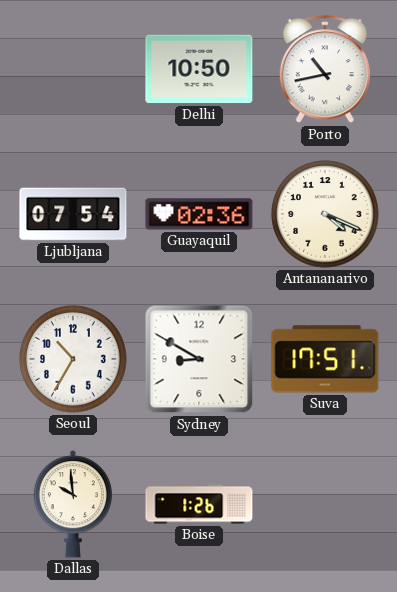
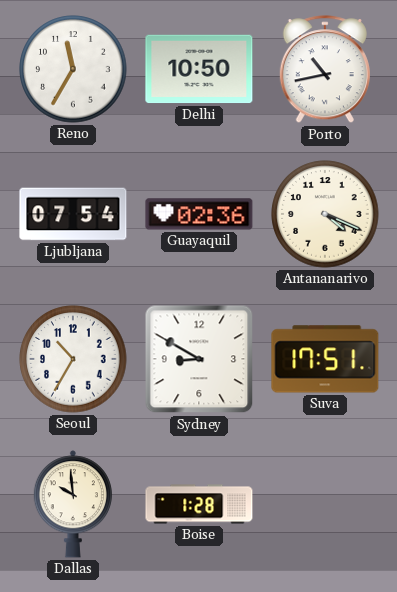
Reno: none -> 11:35
Boise: 1:26 -> 1:28
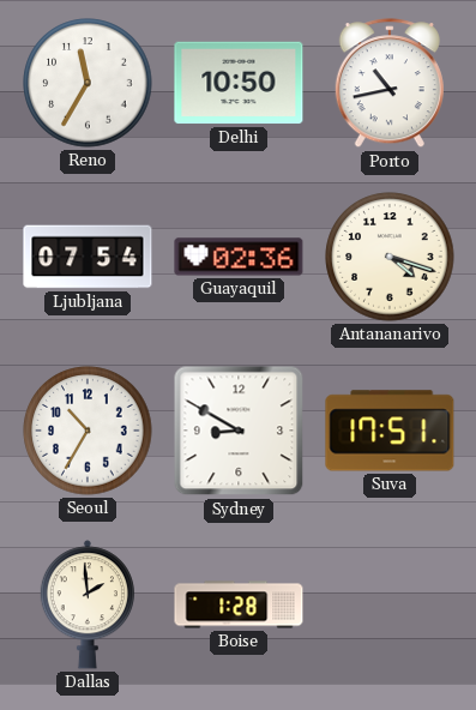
Antananarivo: 4:19 -> 4:18
Dallas: 9:59 -> 1:59
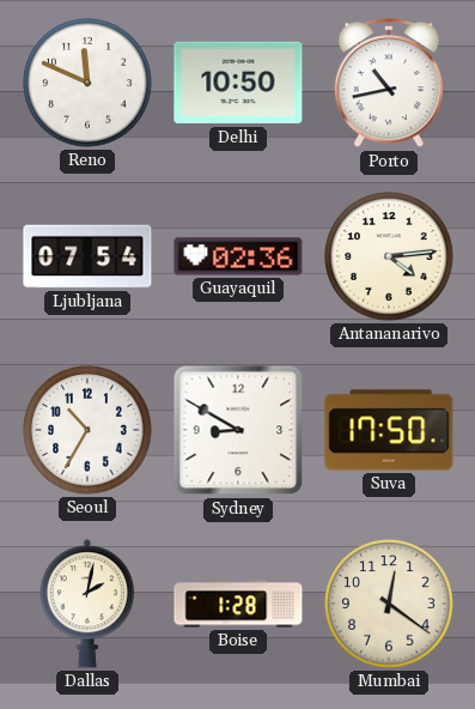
Reno: 11:35 -> 11:49
Antananarivo: 4:18 -> 4:14
Suva: 17:51 -> 17:50
Dallas: 1:59 -> 2:02
Mumbai: none -> 12:21
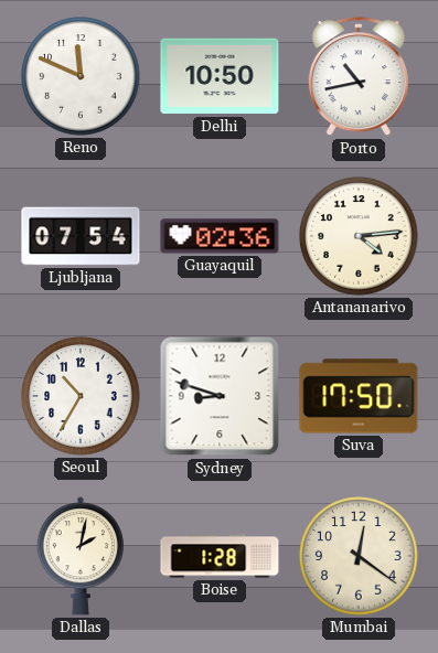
Sydney: 8:50 -> 8:48
